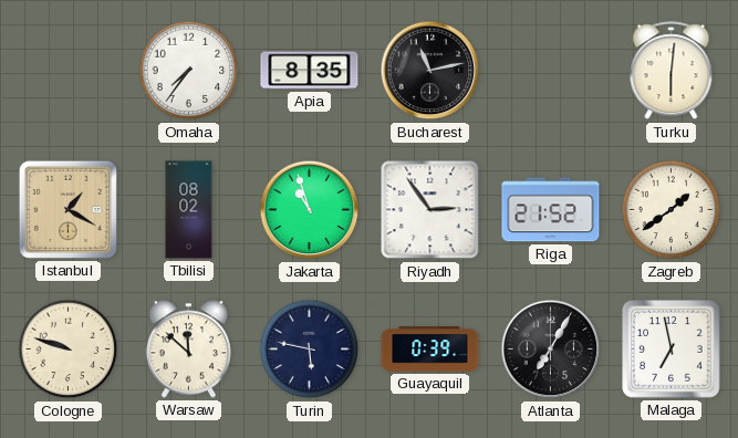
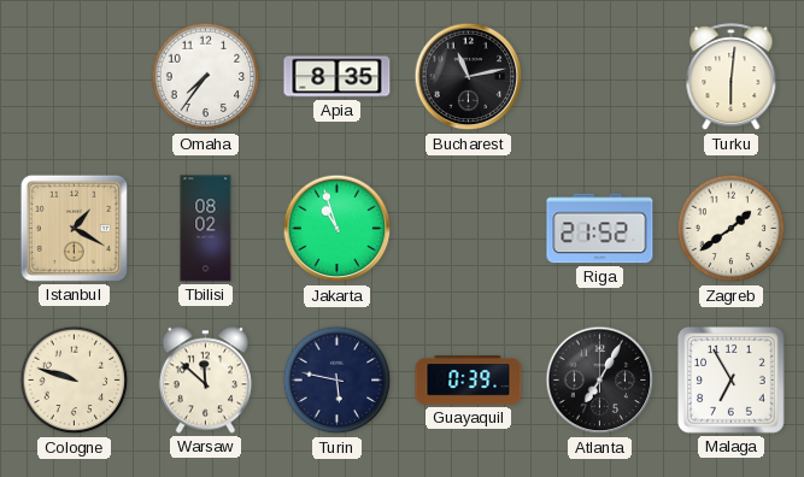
Riyadh: 2:54 -> none
Malaga: 6:58 -> 6:55
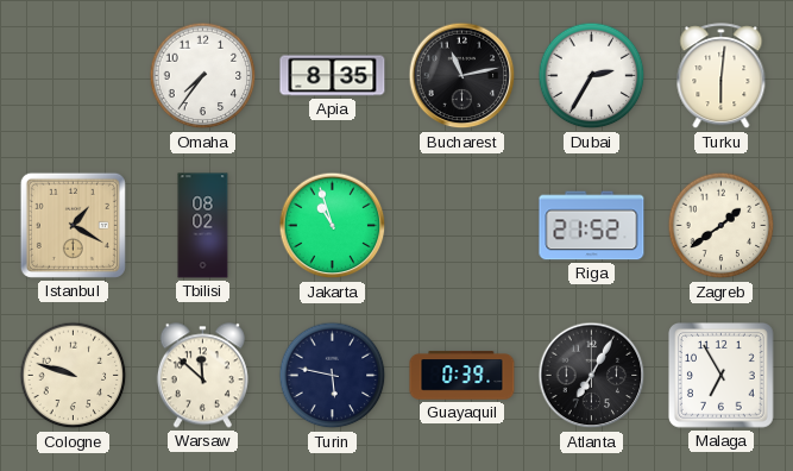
Dubai: none -> 2:35
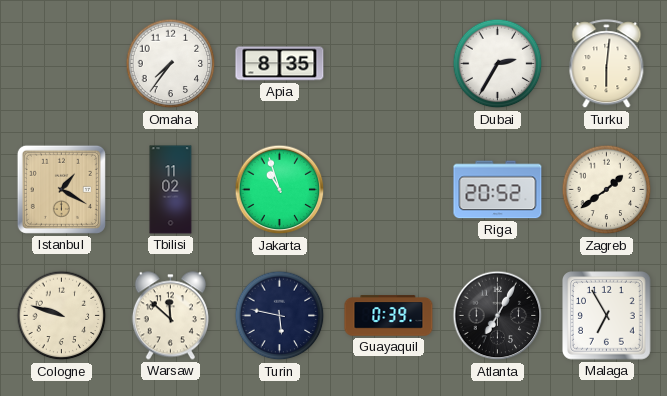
Bucharest: 11:13 -> none
Tbilisi: 08:02 -> 11:02
Riga: 21:52 -> 20:52
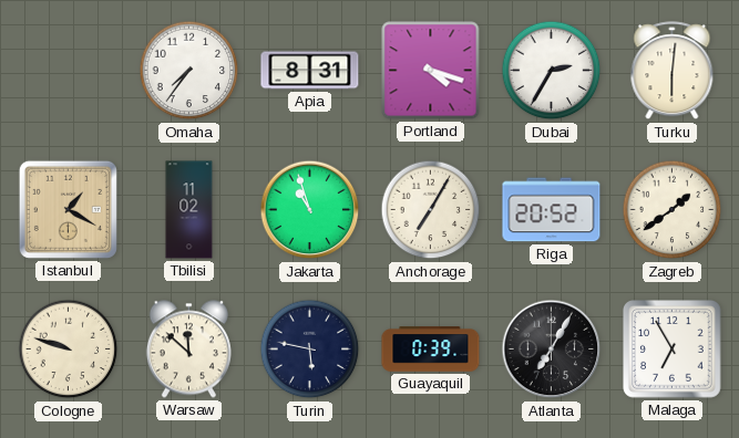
Apia: 8:35 -> 8:31
Portland: none -> 4:18
Anchorage: none -> 7:05
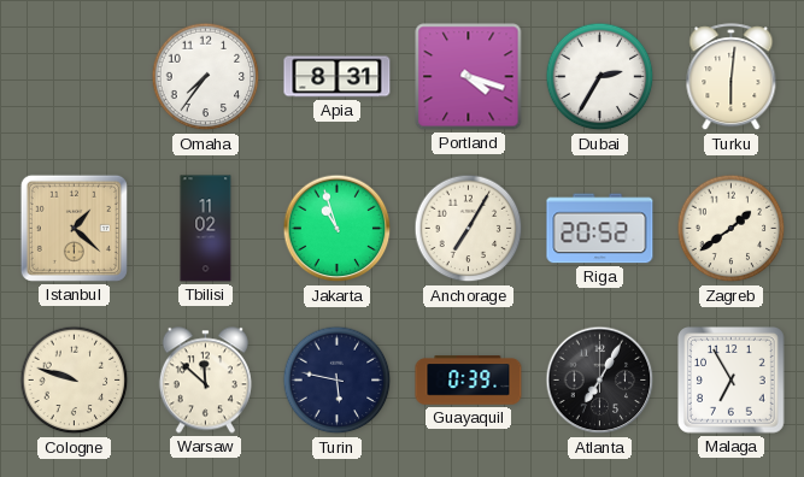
Istanbul: 1:20 -> 1:22
